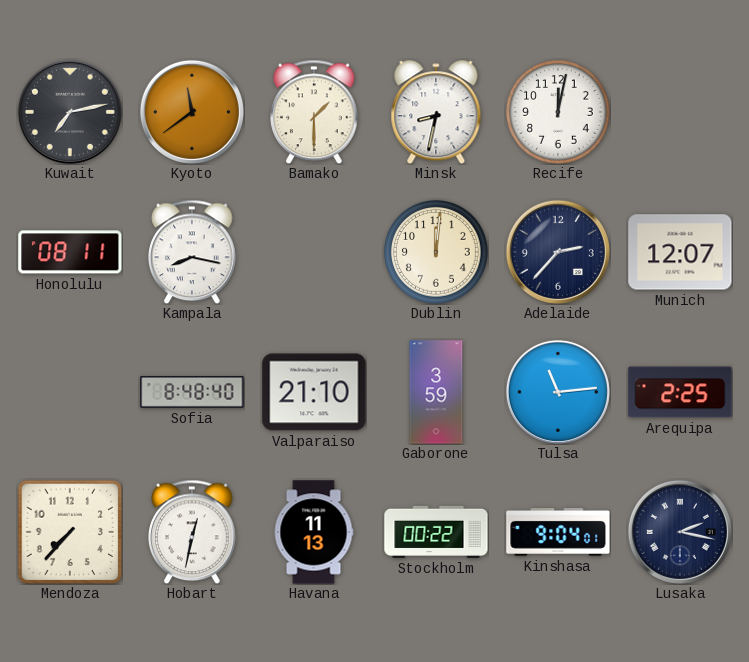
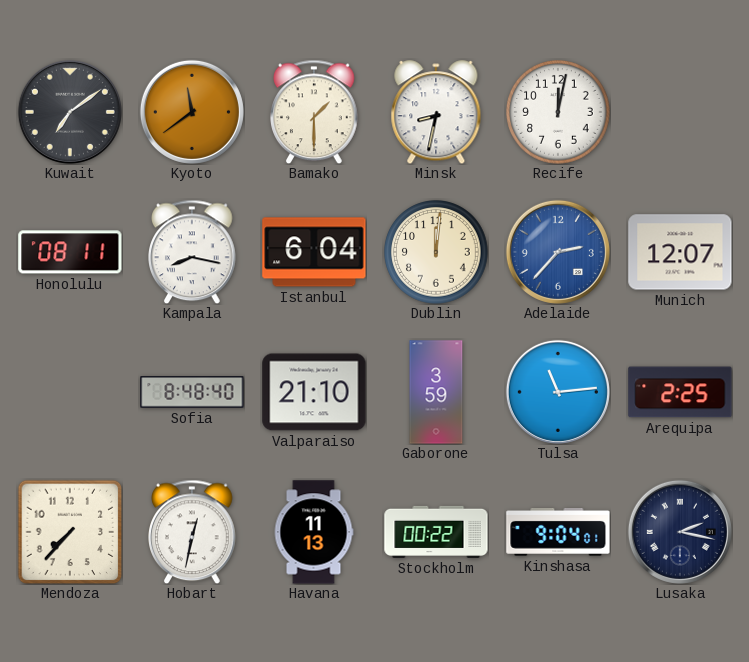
Kuwait: 7:13 -> 7:09
Istanbul: none -> 6:04
Adelaide dial: navy -> blue
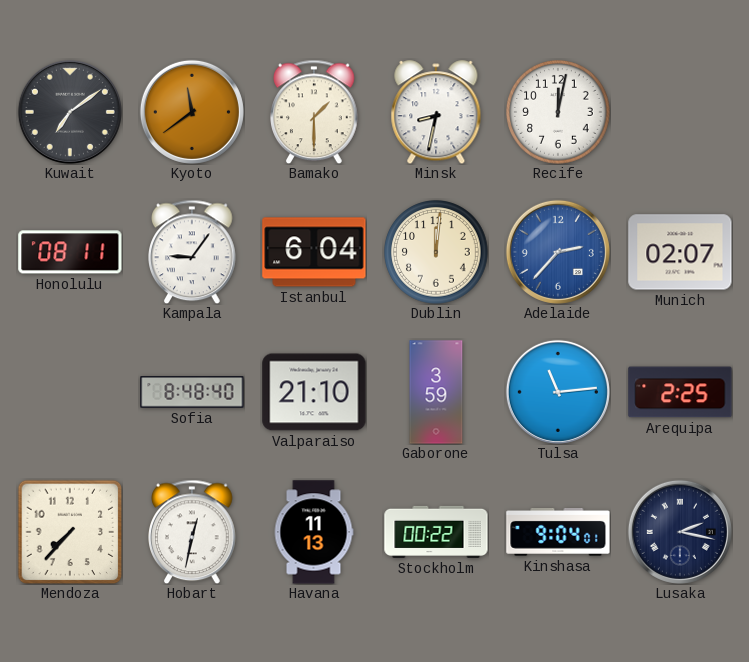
Kampala: 8:17 -> 9:06
Munich: 12:07 -> 02:07
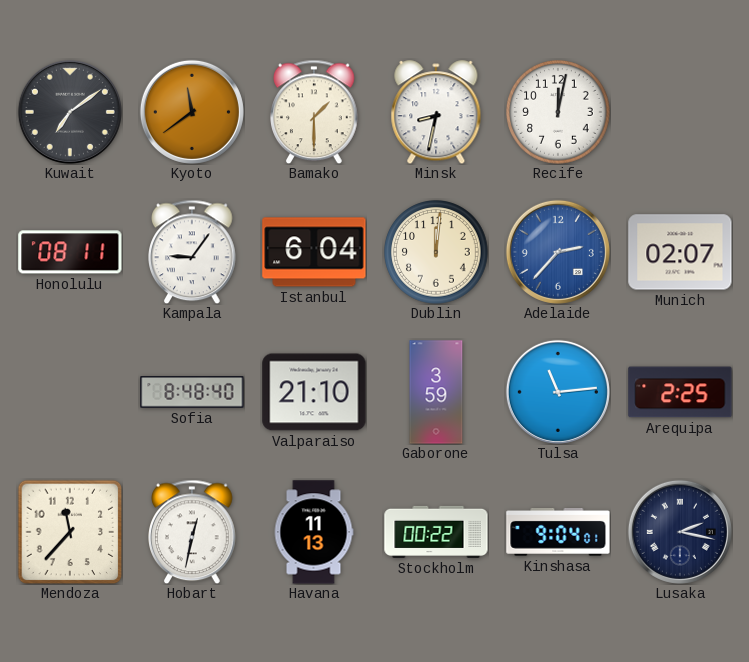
Mendoza: 7:37 -> 11:37
